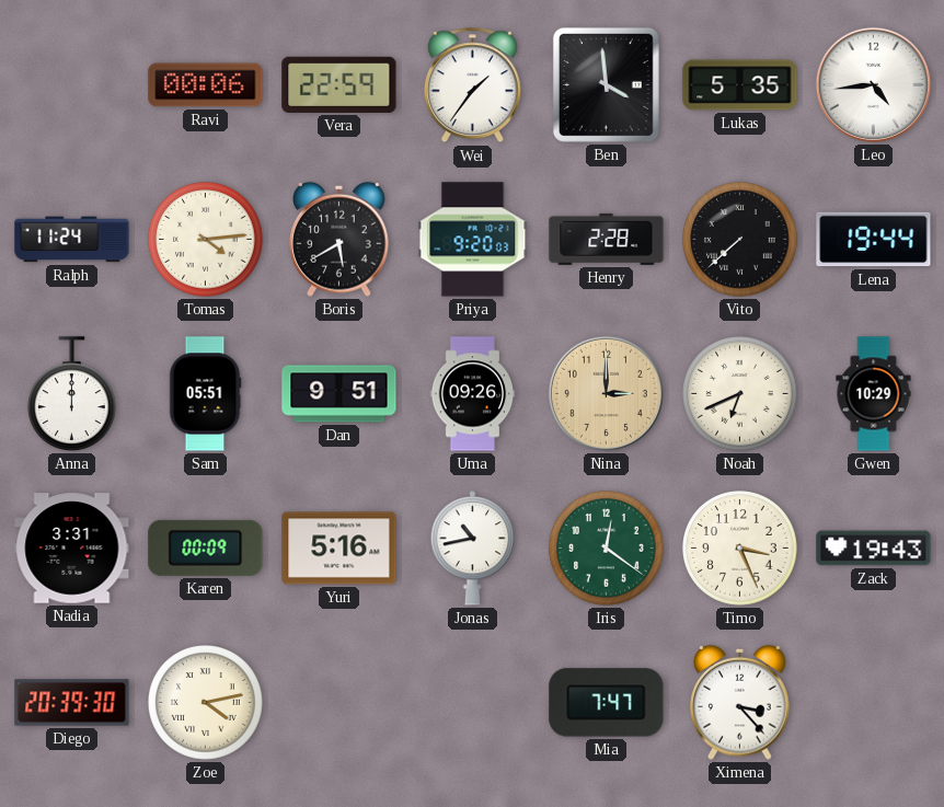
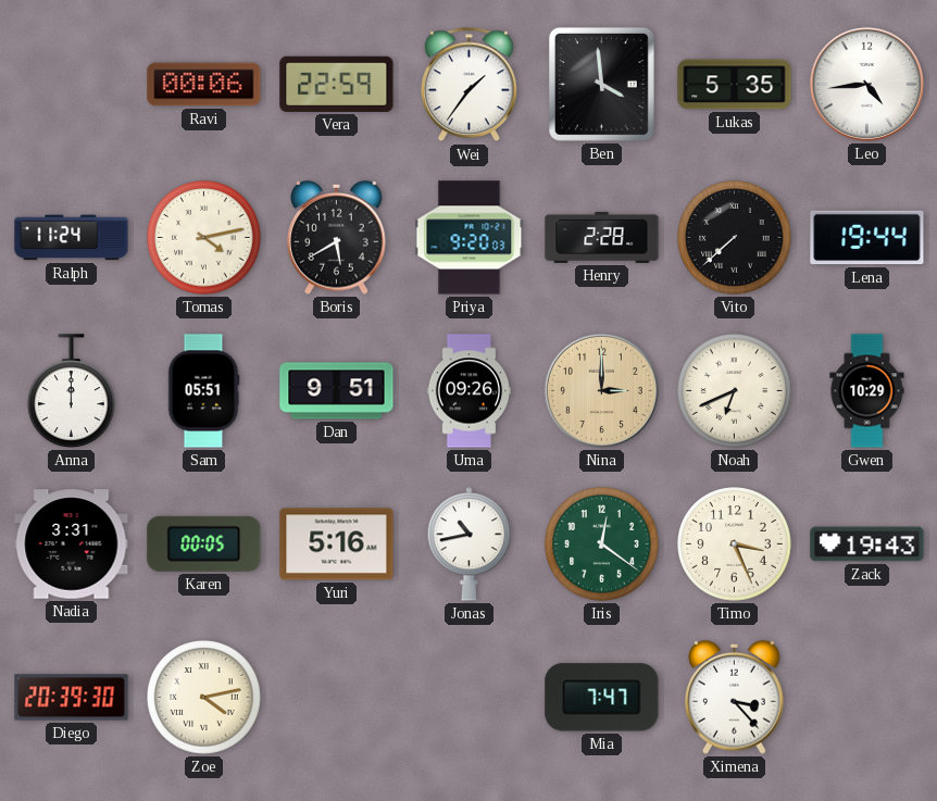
Tomas: 4:14 -> 4:13
Karen: 00:09 -> 00:05
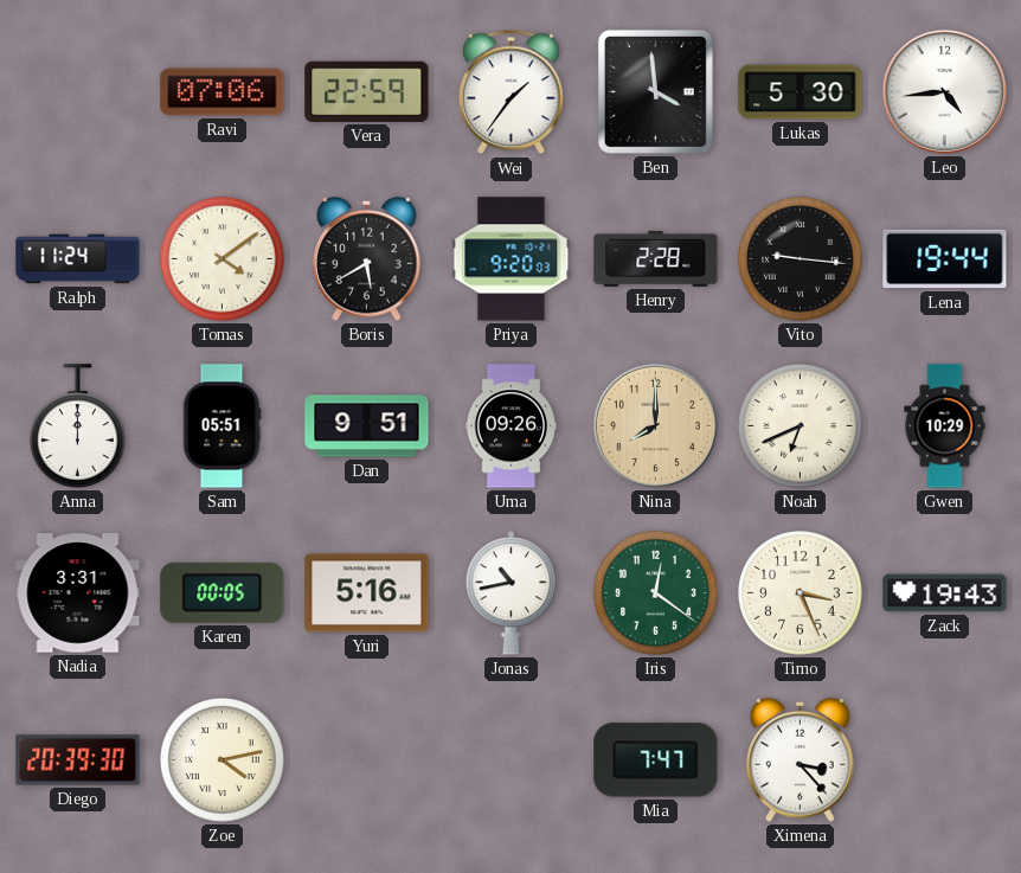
Ravi: 00:06 -> 07:06
Lukas: 5:35 -> 5:30
Tomas: 4:13 -> 4:09
Vito: 7:38 -> 9:16
Nina: 3:00 -> 8:00
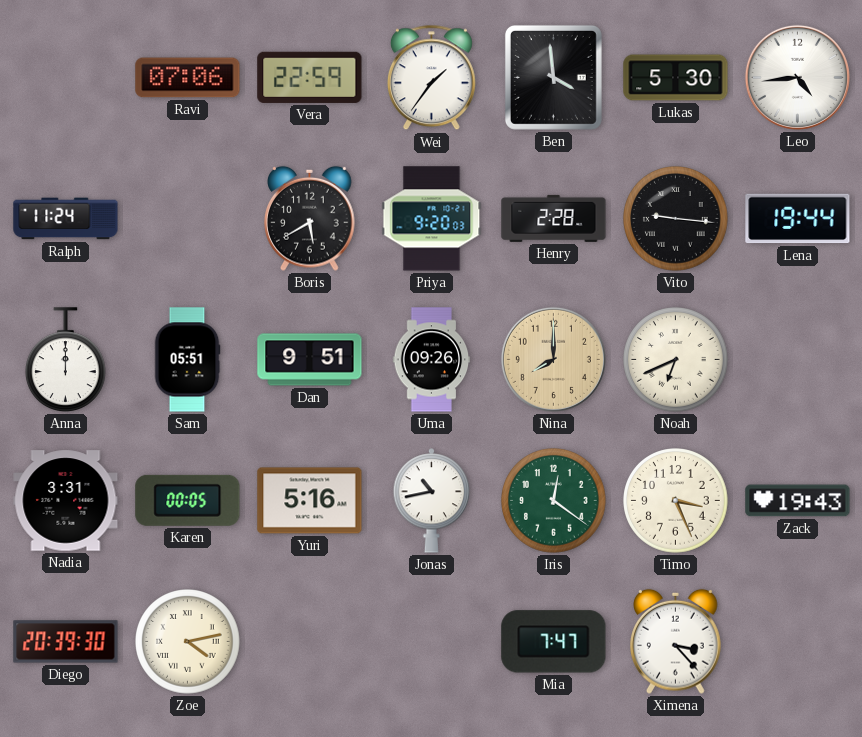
Tomas: 4:09 -> none
Gwen: 10:29 -> none
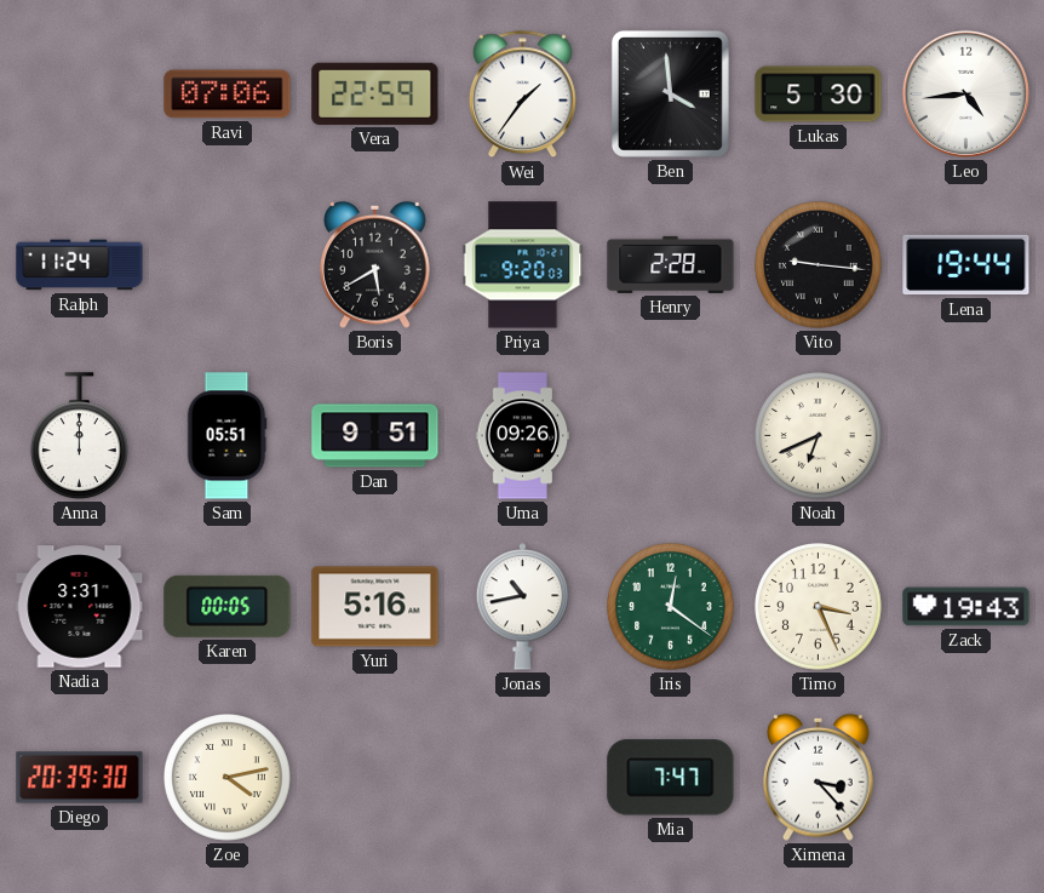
Nina: 8:00 -> none
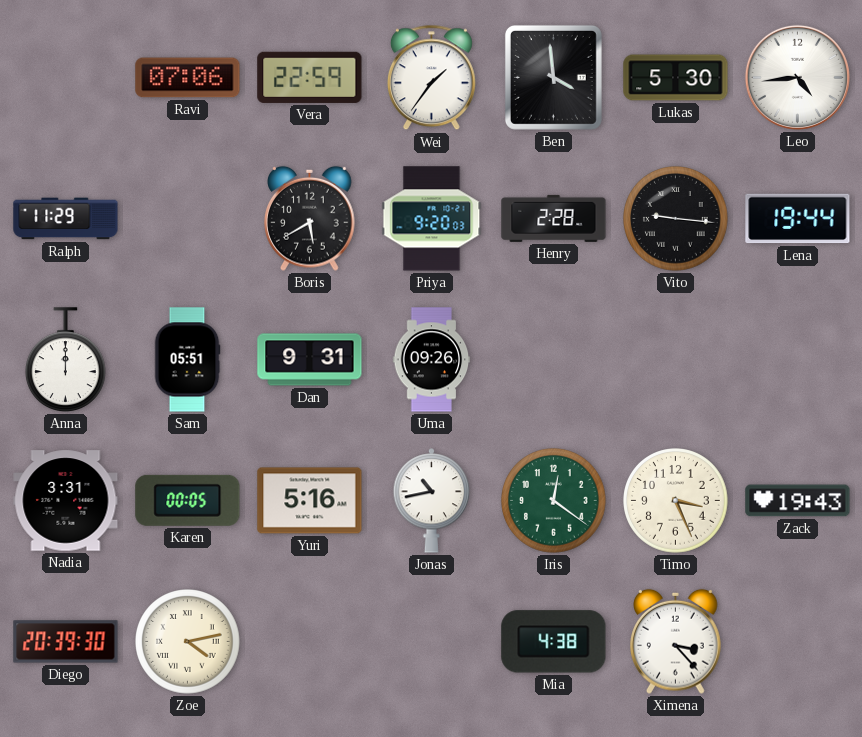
Ralph: 11:24 -> 11:29
Dan: 9:51 -> 9:31
Noah: 6:41 -> none
Mia: 7:47 -> 4:38
